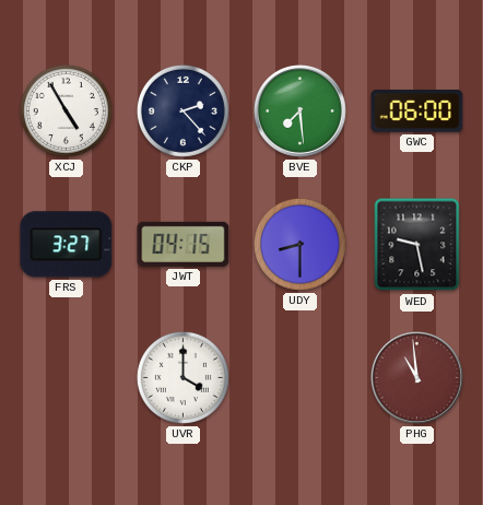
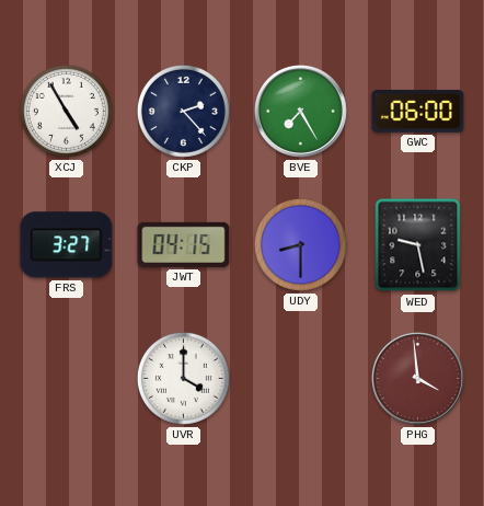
BVE: 7:29 -> 7:25
PHG: 10:59 -> 3:59
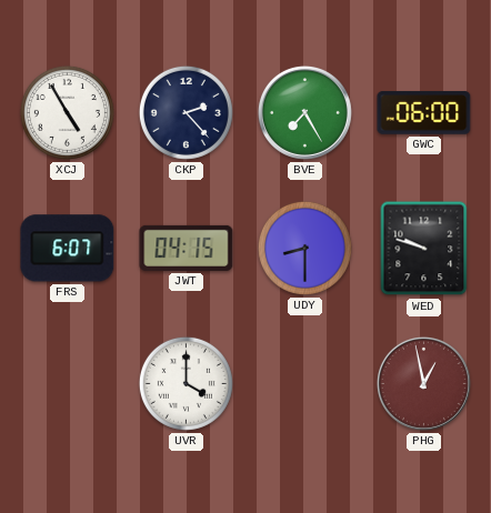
FRS: 3:27 -> 6:07
WED: 9:28 -> 9:48
PHG: 3:59 -> 12:58
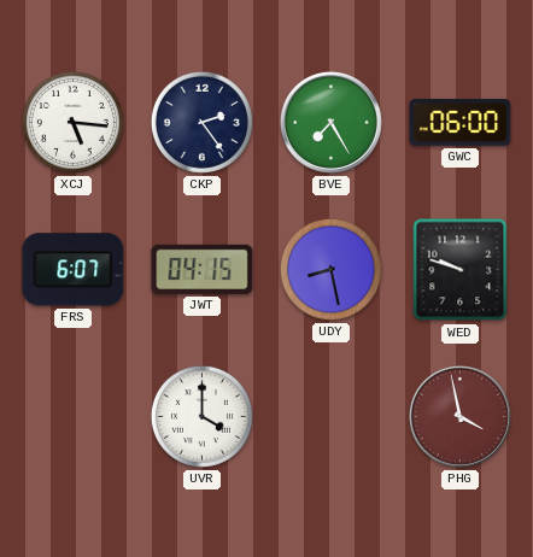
XCJ: 4:55 -> 5:16
CKP: 2:23 -> 2:24
UDY: 8:30 -> 8:28
PHG: 12:58 -> 3:58
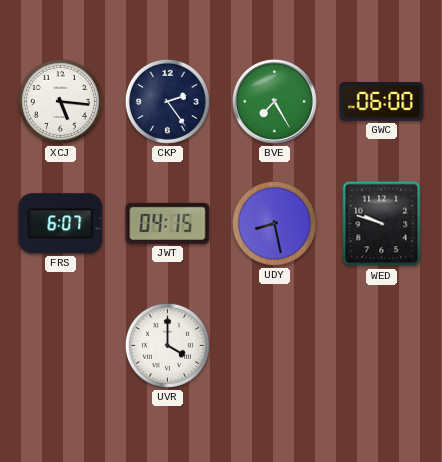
PHG: 3:58 -> none
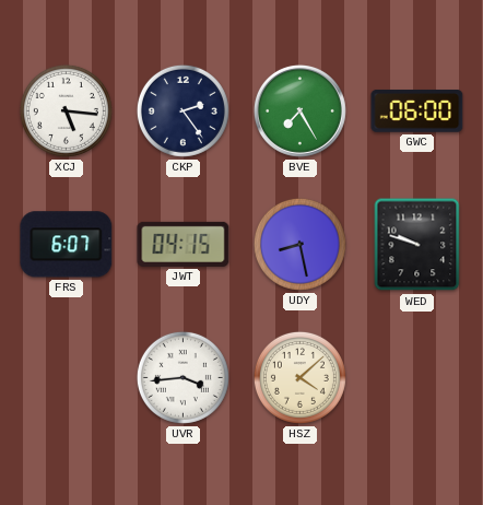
UVR: 4:00 -> 3:44
HSZ: none -> 4:08
